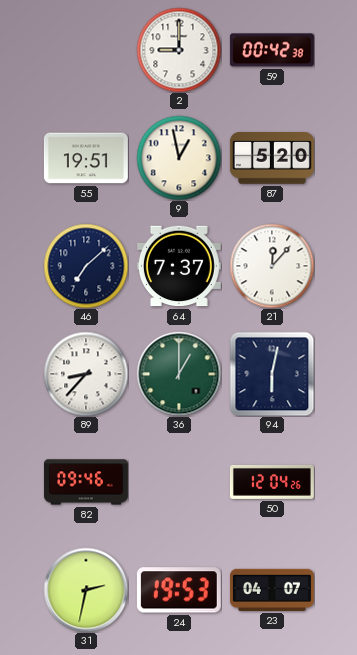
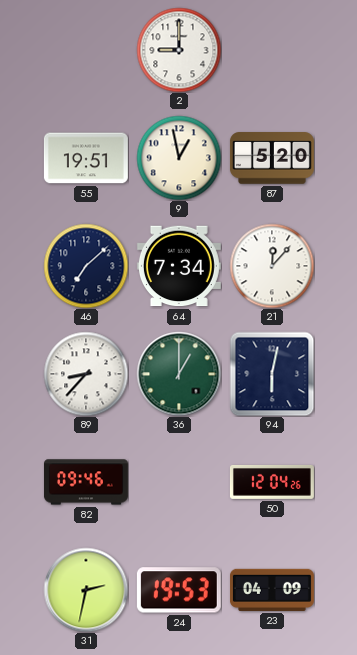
59: 00:42 -> none
64: 7:37 -> 7:34
23: 04:07 -> 04:09
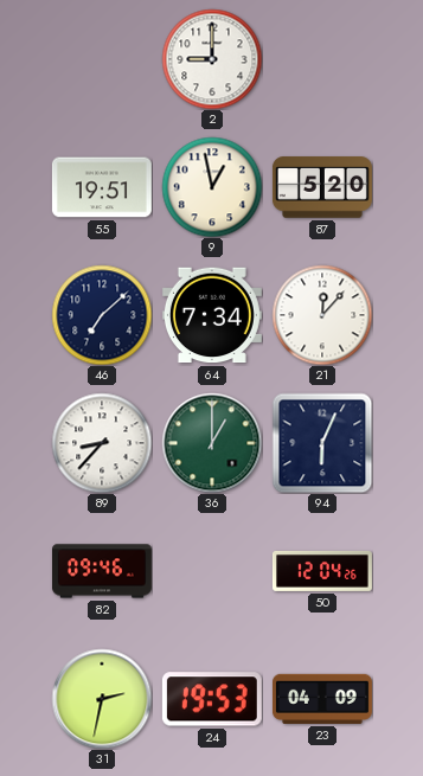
94: 6:02 -> 6:04
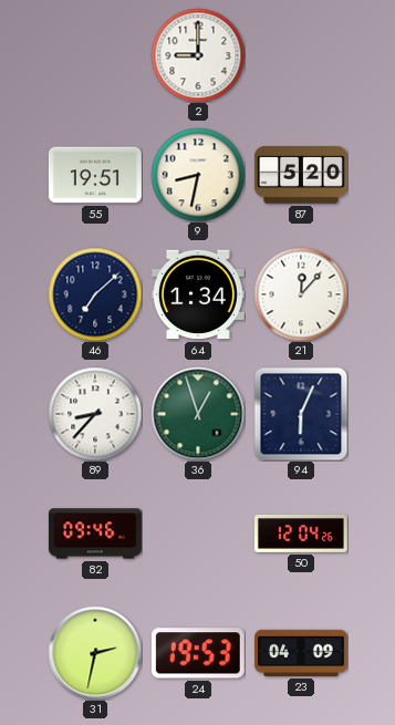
9: 12:58 -> 8:32
64: 7:34 -> 1:34
36: 1:00 -> 12:57
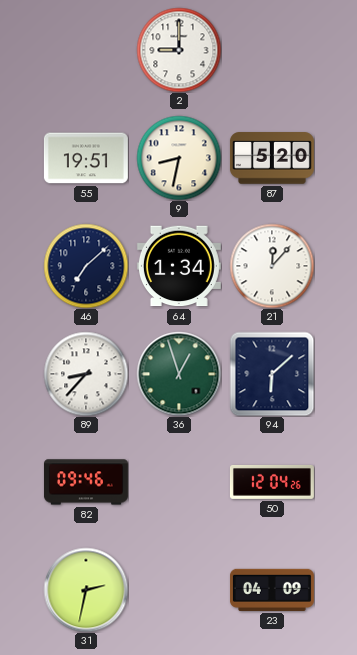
94: 6:04 -> 6:08
24: 19:53 -> none
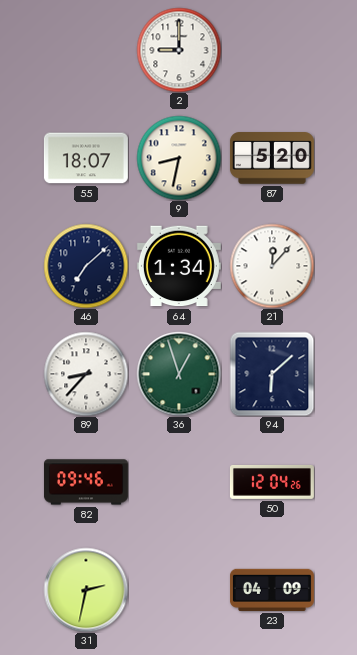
55: 19:51 -> 18:07
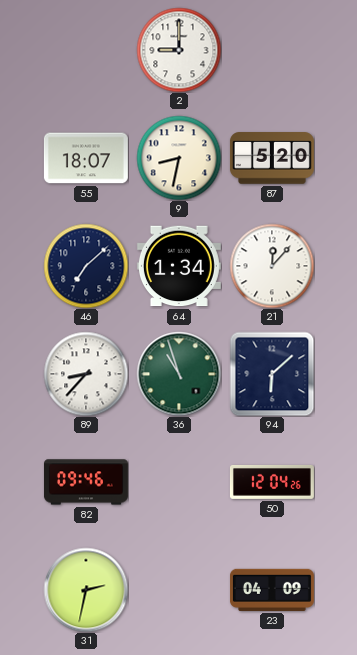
36: 12:57 -> 10:57
